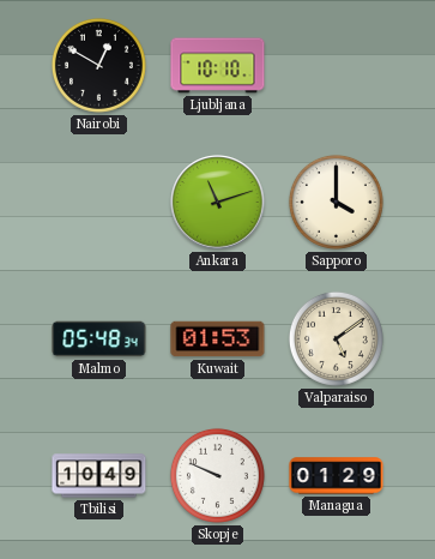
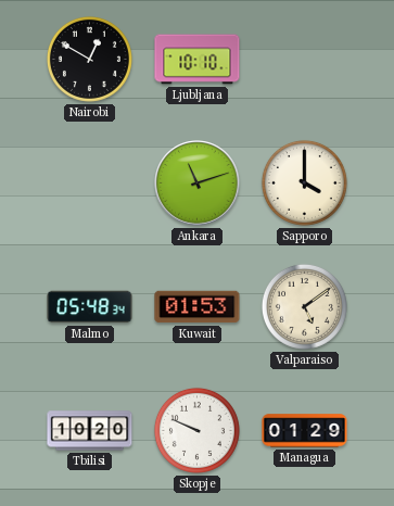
Tbilisi: 10:49 -> 10:20
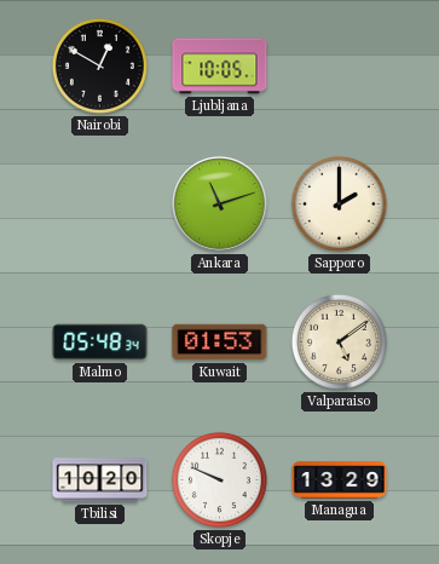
Ljubljana: 10:10 -> 10:05
Sapporo: 4:00 -> 2:00
Managua: 01:29 -> 13:29
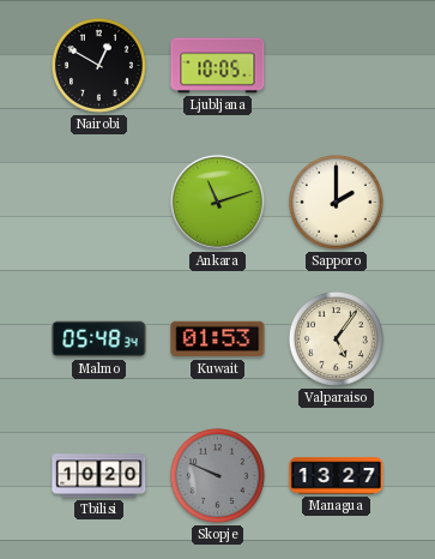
Valparaiso: 5:09 -> 5:06
Skopje dial: white -> grey
Managua: 13:29 -> 13:27
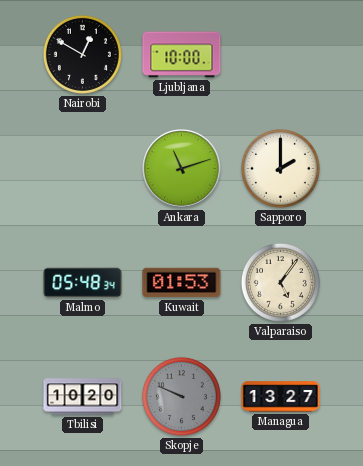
Ljubljana: 10:05 -> 10:00
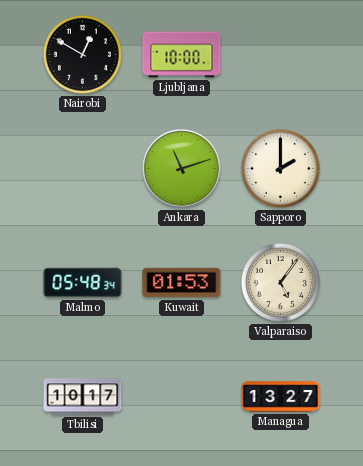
Tbilisi: 10:20 -> 10:17
Skopje: 9:49 -> none
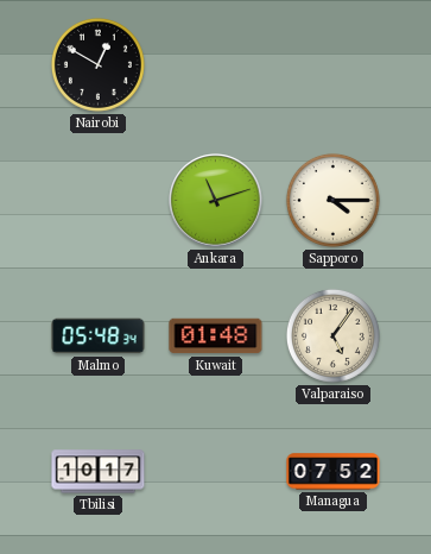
Ljubljana: 10:00 -> none
Sapporo: 2:00 -> 4:15
Kuwait: 01:53 -> 01:48
Managua: 13:27 -> 07:52
